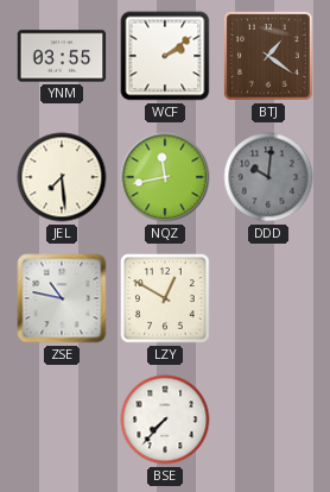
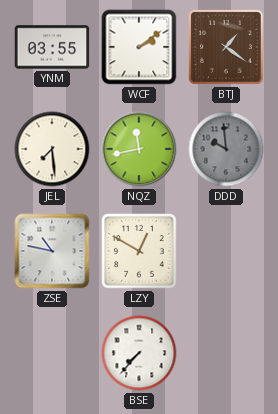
DDD: 10:01 -> 9:59
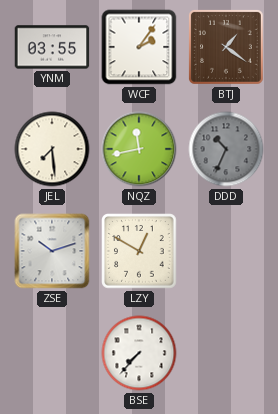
WCF: 2:09 -> 2:06
DDD: 9:59 -> 10:34
ZSE: 10:47 -> 10:12
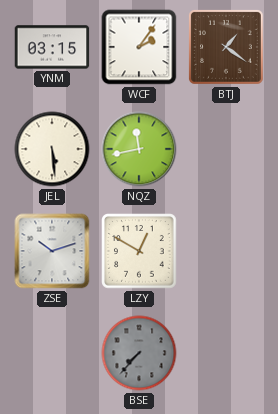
YNM: 03:55 -> 03:15
JEL: 7:29 -> 5:29
DDD: 10:34 -> none
BSE dial: white -> grey
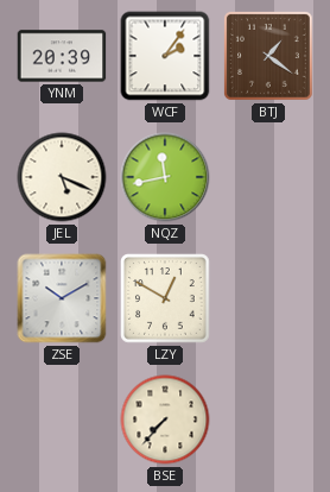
YNM: 03:15 -> 20:39
JEL: 5:29 -> 5:19
ZSE: 10:12 -> 10:10
BSE dial: grey -> cream
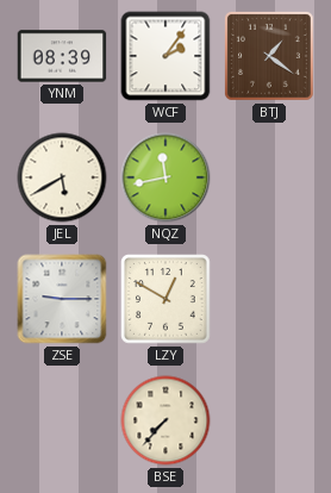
YNM: 20:39 -> 08:39
JEL: 5:19 -> 5:40
ZSE: 10:10 -> 9:15
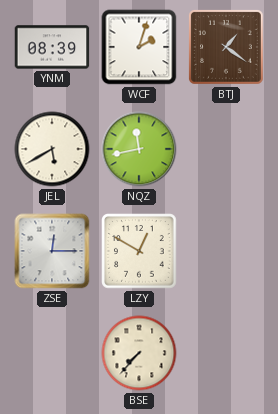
WCF: 2:06 -> 2:03
ZSE: 9:15 -> 12:15
